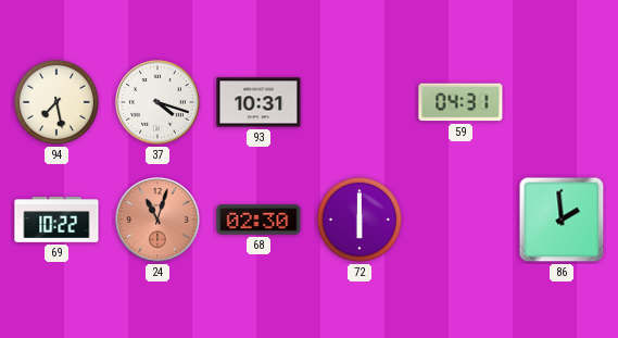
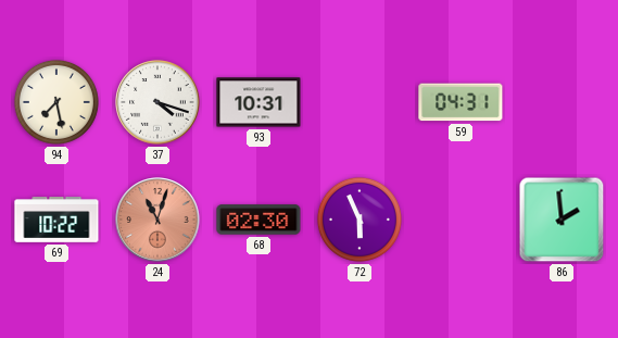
72: 6:00 -> 5:56
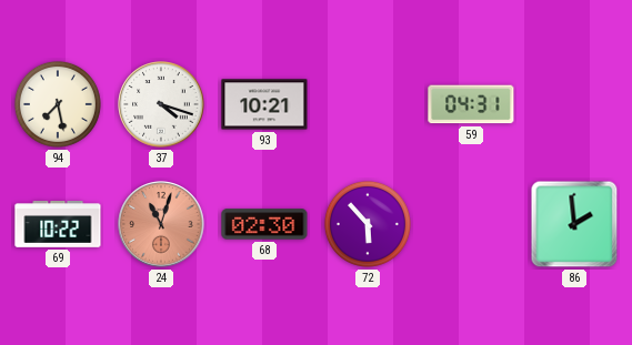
93: 10:31 -> 10:21
72: 5:56 -> 5:53
